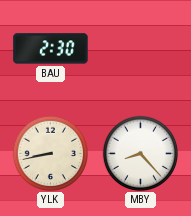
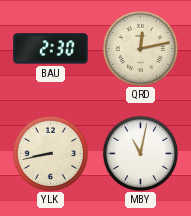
QRD: none -> 12:13
MBY: 8:23 -> 11:02
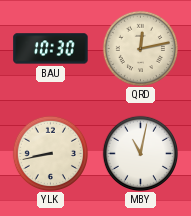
BAU: 2:30 -> 10:30
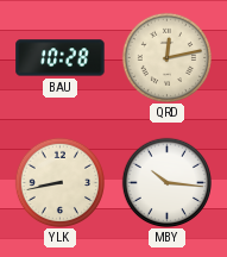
BAU: 10:30 -> 10:28
MBY: 11:02 -> 10:16
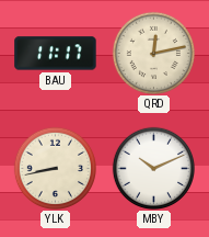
BAU: 10:28 -> 11:17
MBY: 10:16 -> 10:11
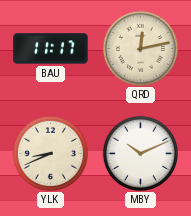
YLK: 8:43 -> 8:41
